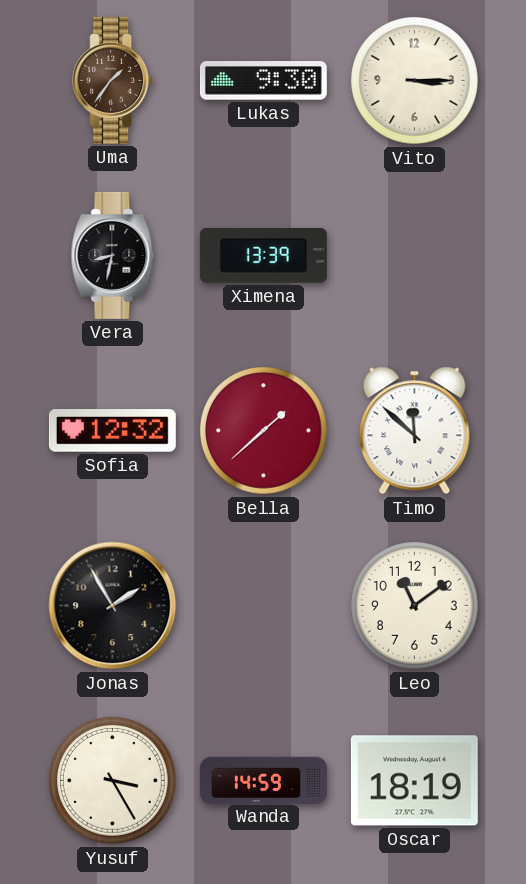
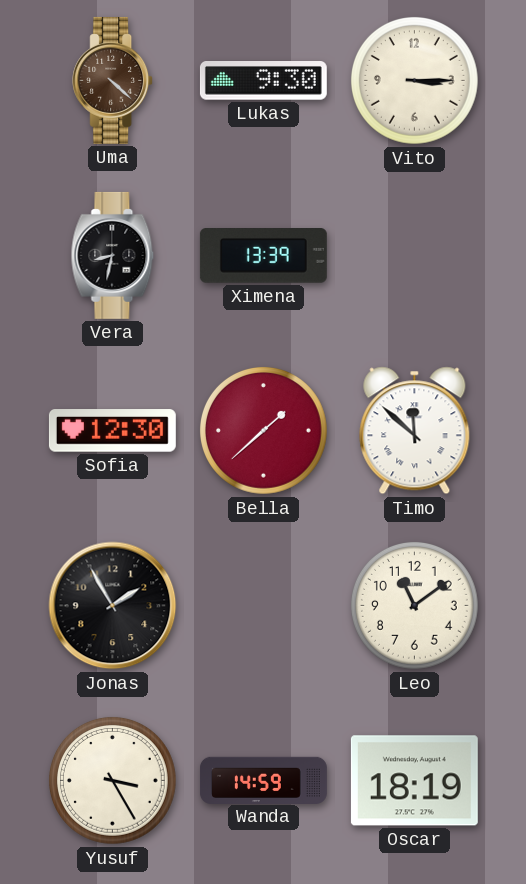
Uma: 1:36 -> 4:22
Sofia: 12:32 -> 12:30
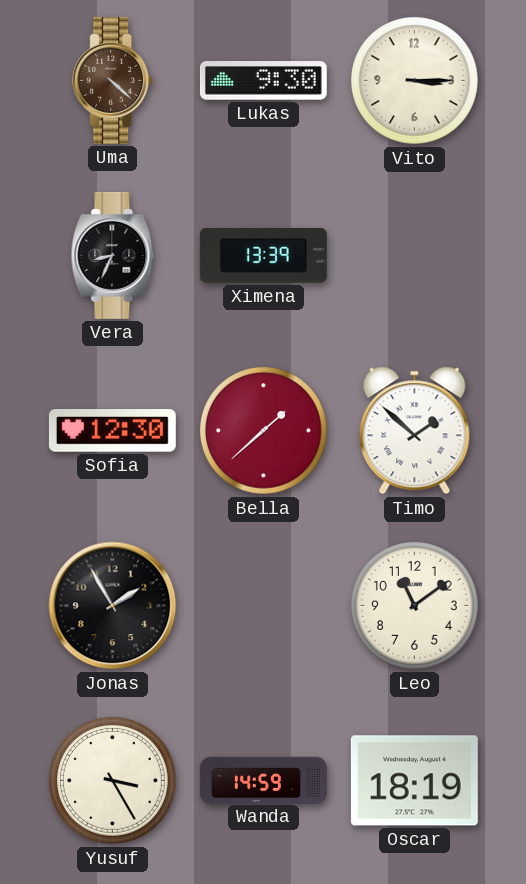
Vera: 8:32 -> 8:34
Timo: 11:52 -> 1:52
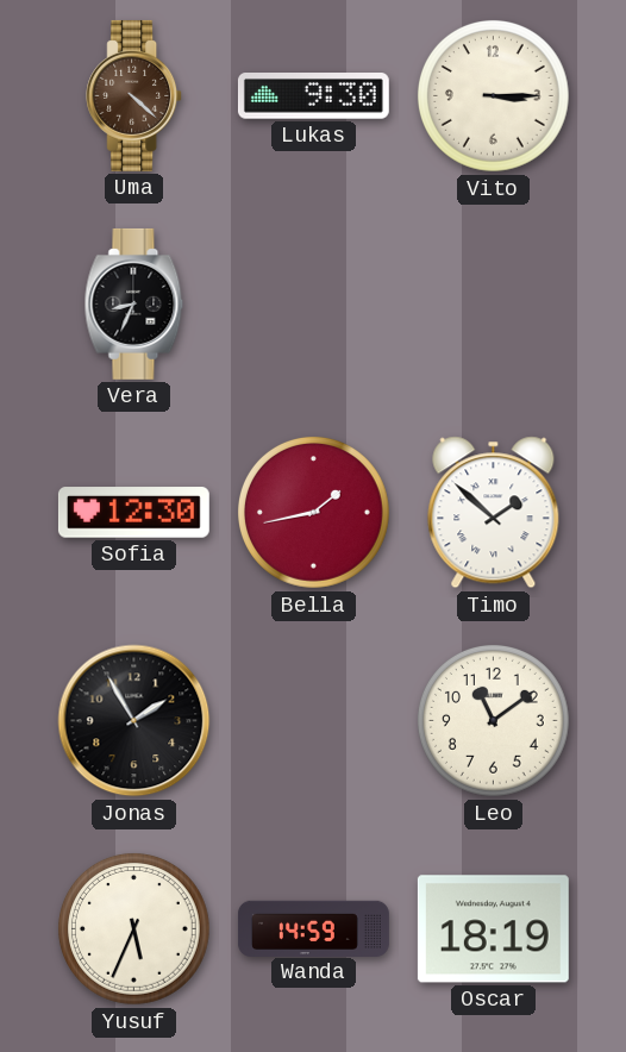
Ximena: 13:39 -> none
Bella: 1:38 -> 1:43
Yusuf: 3:25 -> 5:34
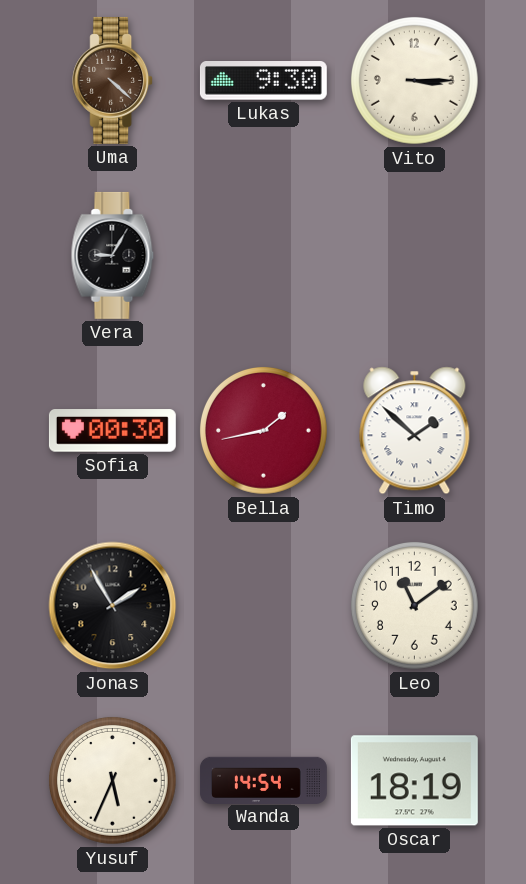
Vera: 8:34 -> 9:05
Sofia: 12:30 -> 00:30
Wanda: 14:59 -> 14:54
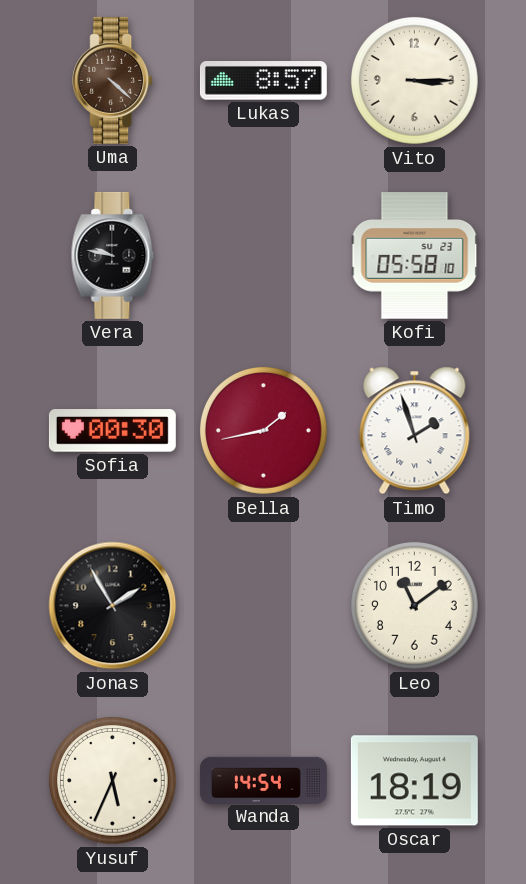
Lukas: 9:30 -> 8:57
Vera: 9:05 -> 9:47
Kofi: none -> 05:58
Timo: 1:52 -> 1:57
